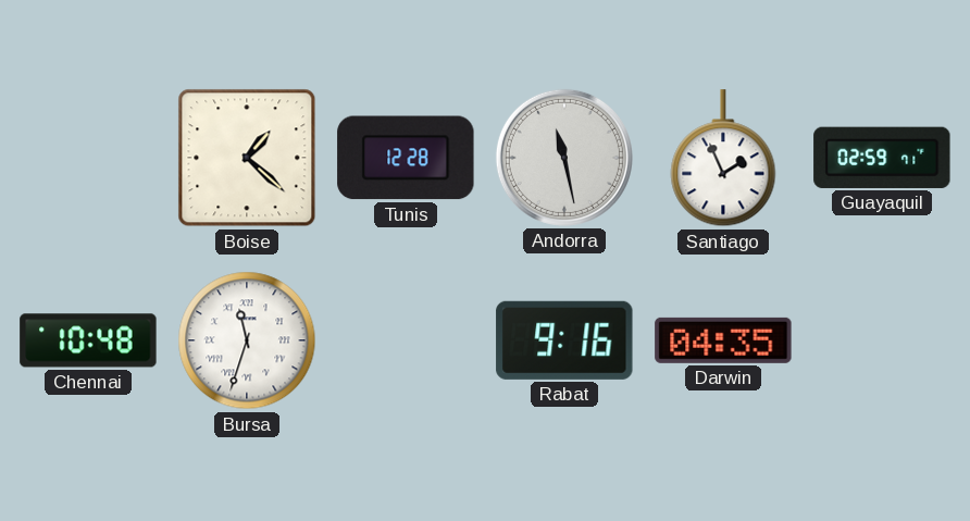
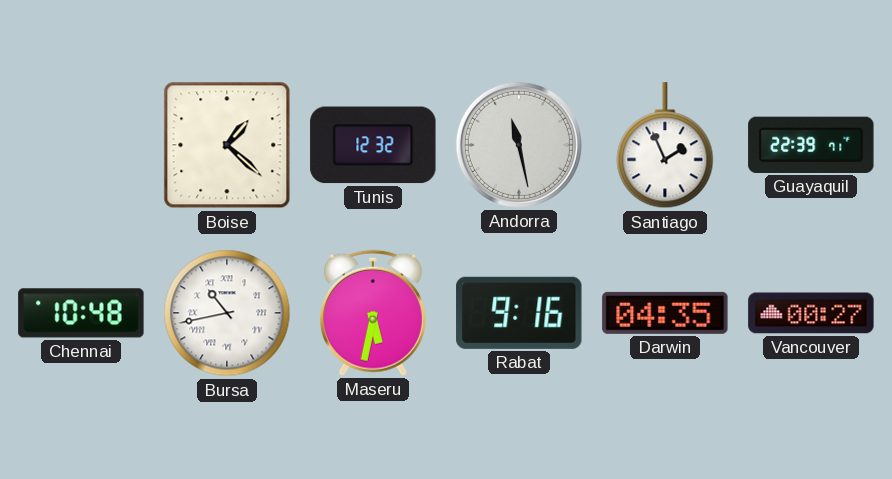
Tunis: 12:28 -> 12:32
Guayaquil: 02:59 -> 22:39
Bursa: 11:33 -> 10:43
Maseru: none -> 5:32
Vancouver: none -> 00:27
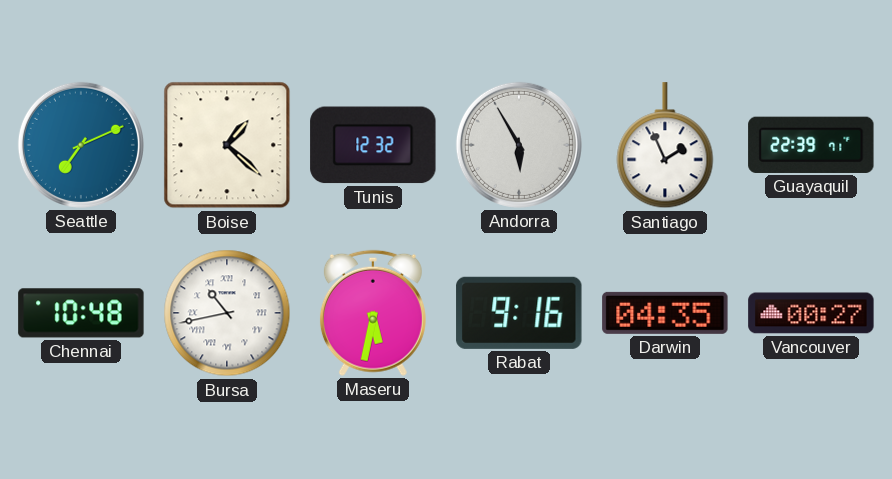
Seattle: none -> 7:11
Andorra: 11:28 -> 5:55
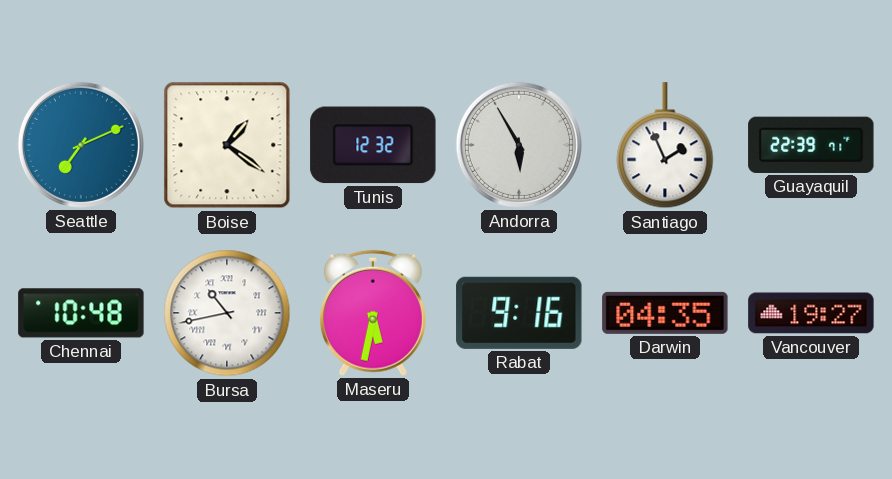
Boise: 1:22 -> 1:21
Vancouver: 00:27 -> 19:27
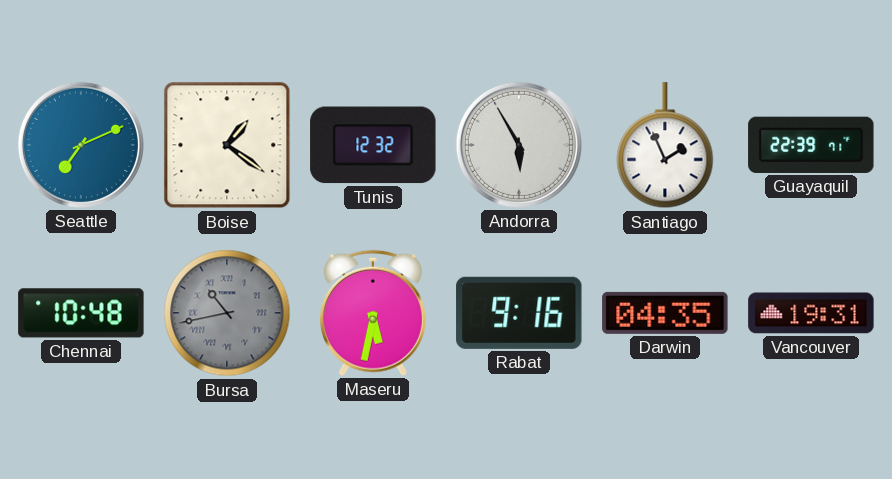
Bursa dial: white -> grey
Vancouver: 19:27 -> 19:31
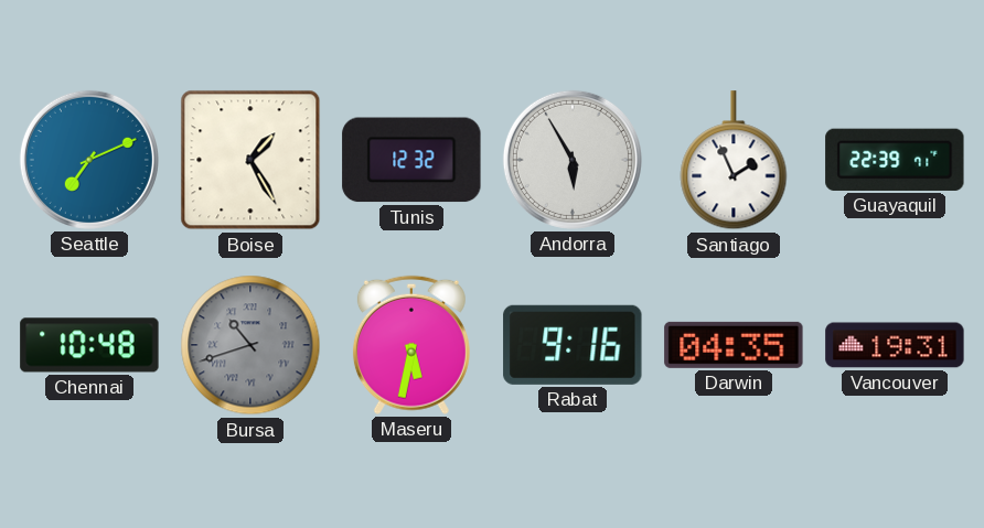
Boise: 1:21 -> 1:25
Bursa: 10:43 -> 10:42
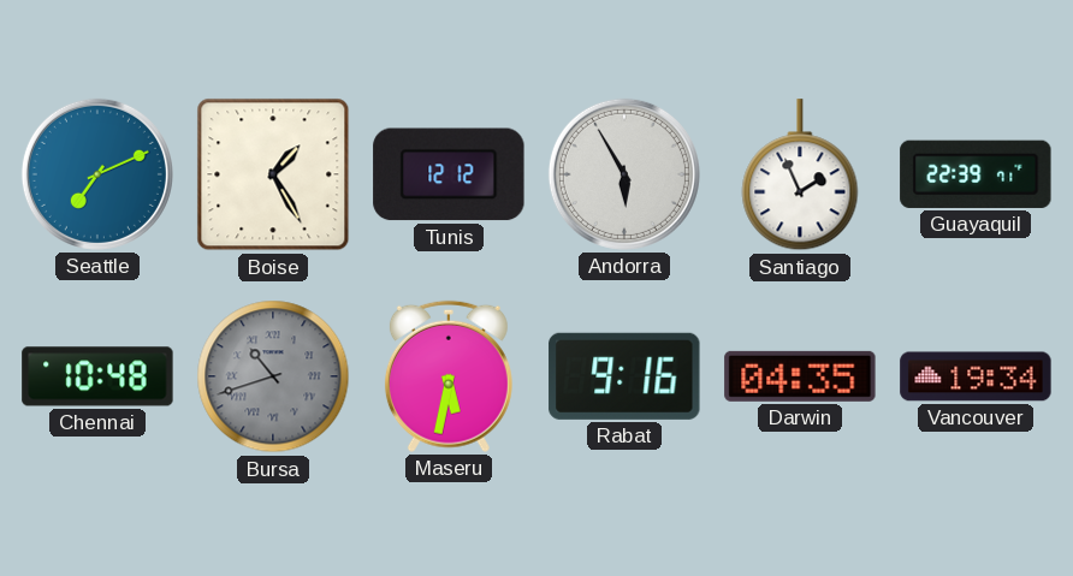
Tunis: 12:32 -> 12:12
Vancouver: 19:31 -> 19:34
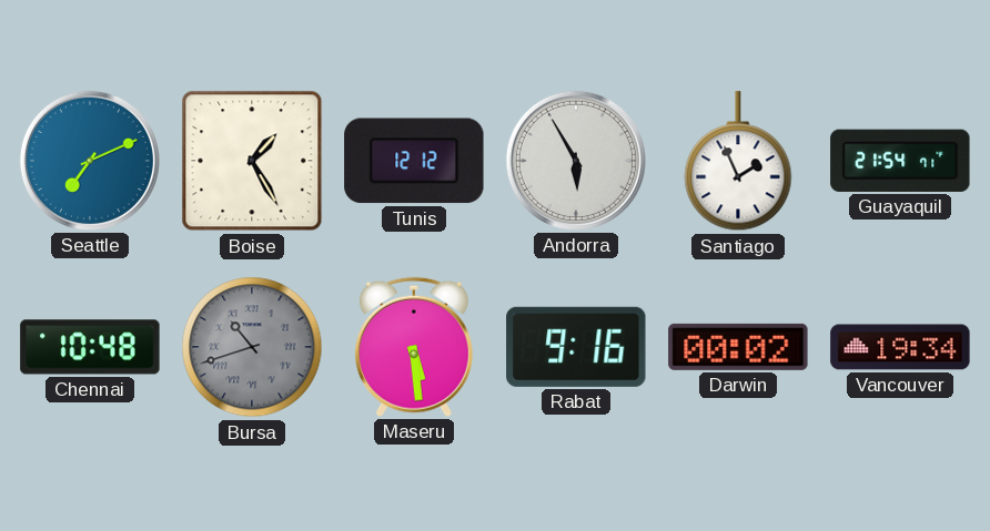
Guayaquil: 22:39 -> 21:54
Maseru: 5:32 -> 5:29
Darwin: 04:35 -> 00:02
